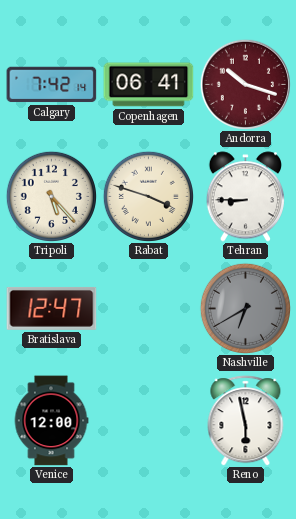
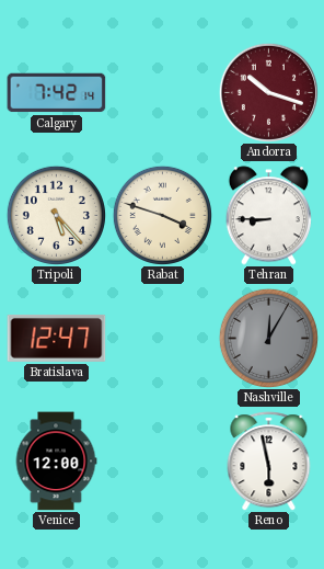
Copenhagen: 06:41 -> none
Nashville: 6:40 -> 12:05
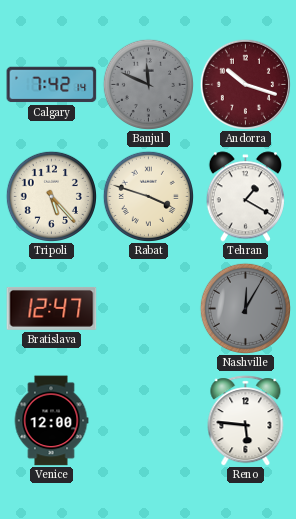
Banjul: none -> 11:49
Tehran: 8:45 -> 1:20
Reno: 5:58 -> 5:46
